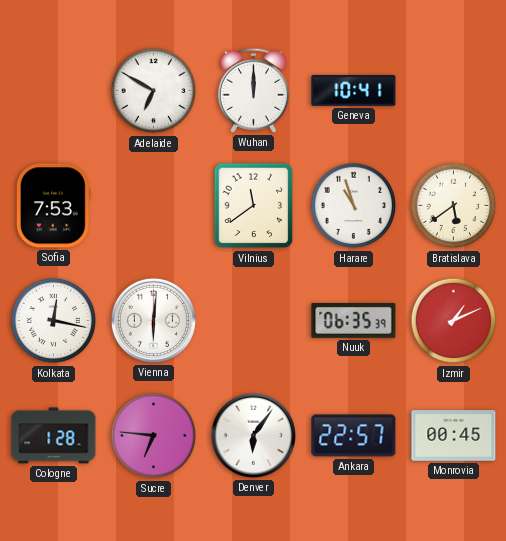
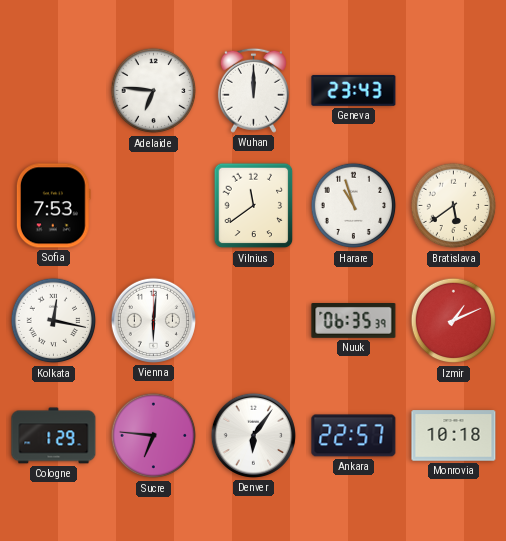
Adelaide: 6:50 -> 6:46
Geneva: 10:41 -> 23:43
Cologne: 1:28 -> 1:29
Monrovia: 00:45 -> 10:18
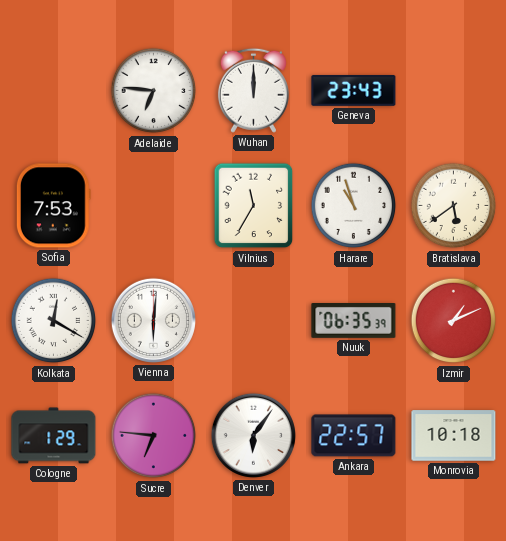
Vilnius: 11:39 -> 11:35
Kolkata: 12:17 -> 12:20
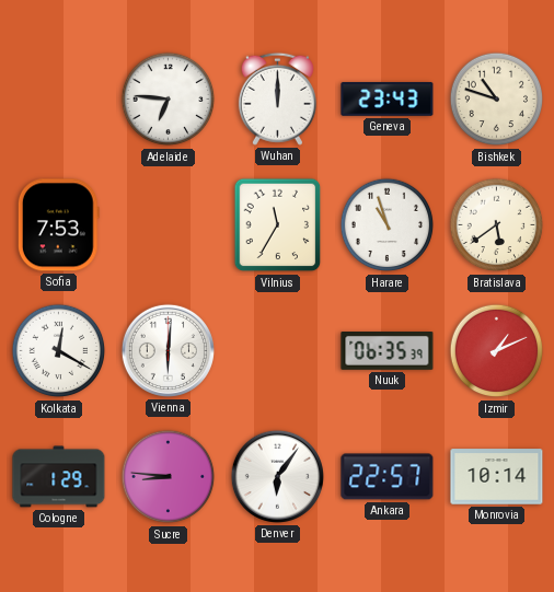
Bishkek: none -> 10:48
Sucre: 6:46 -> 8:46
Monrovia: 10:18 -> 10:14
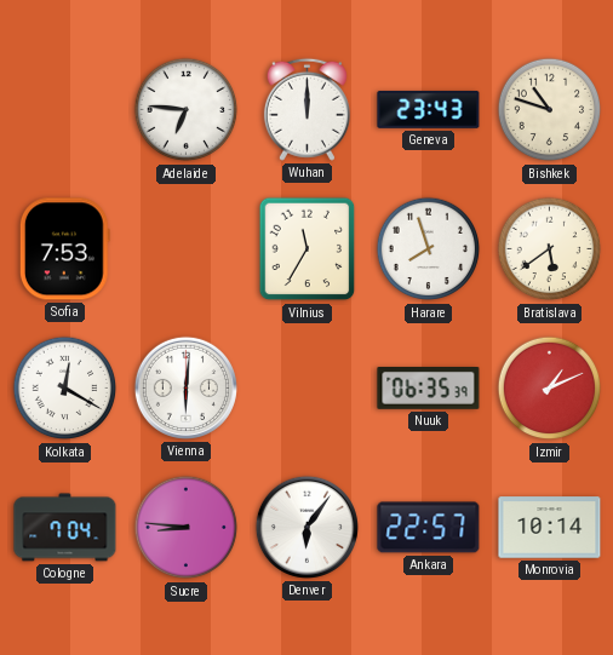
Harare: 10:57 -> 7:57
Cologne: 1:29 -> 7:04
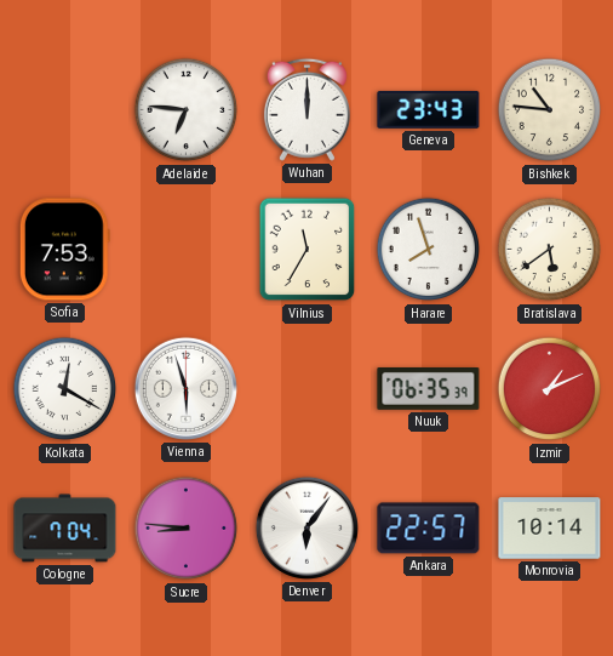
Bishkek: 10:48 -> 10:46
Vienna: 6:01 -> 5:57
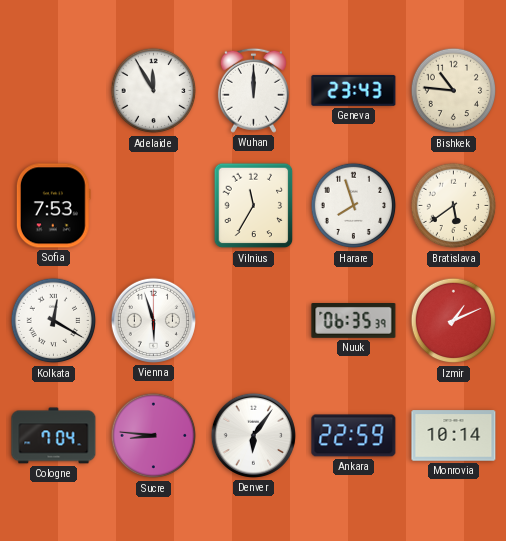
Adelaide: 6:46 -> 11:55
Ankara: 22:57 -> 22:59
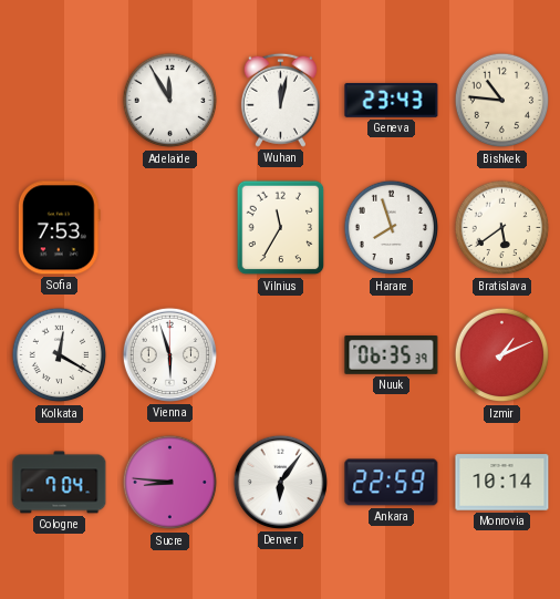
Wuhan: 12:00 -> 12:02
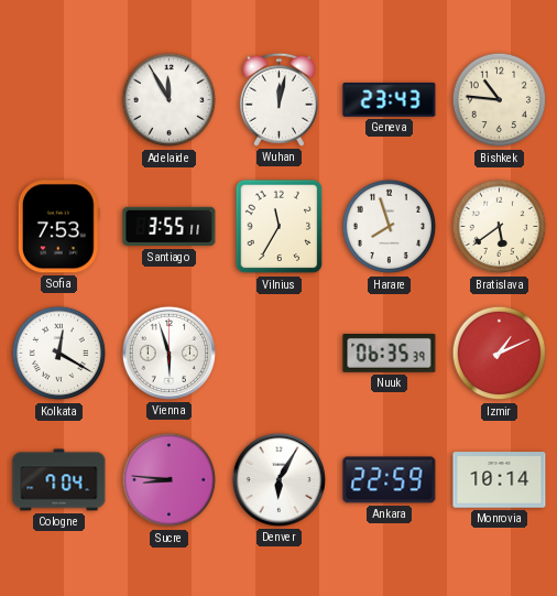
Santiago: none -> 3:55
Denver: 6:06 -> 6:05
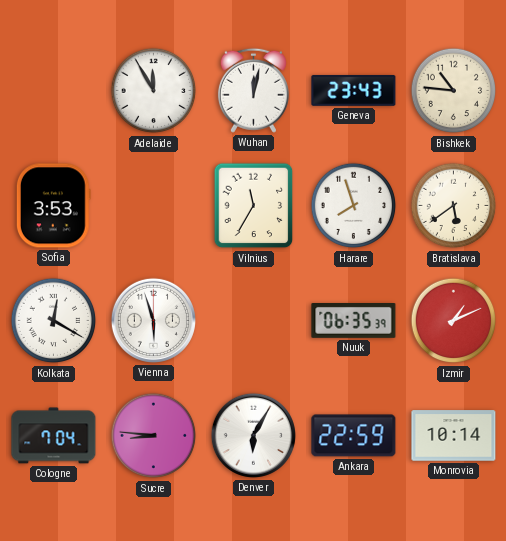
Sofia: 7:53 -> 3:53
Santiago: 3:55 -> none
